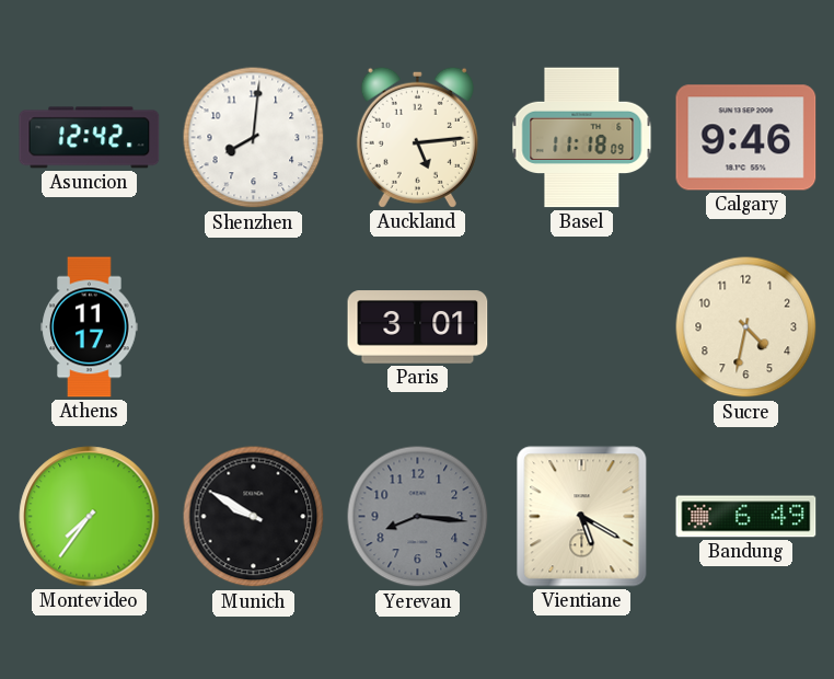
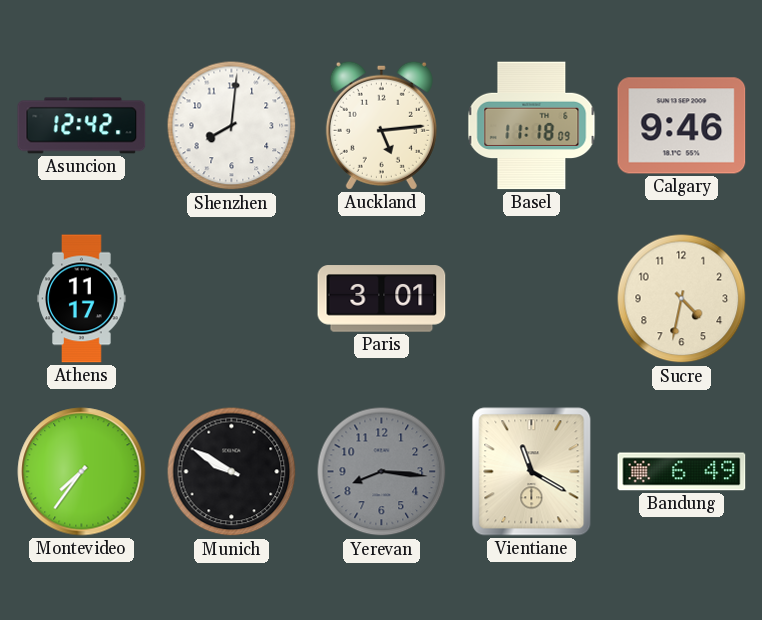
Vientiane: 5:20 -> 11:20
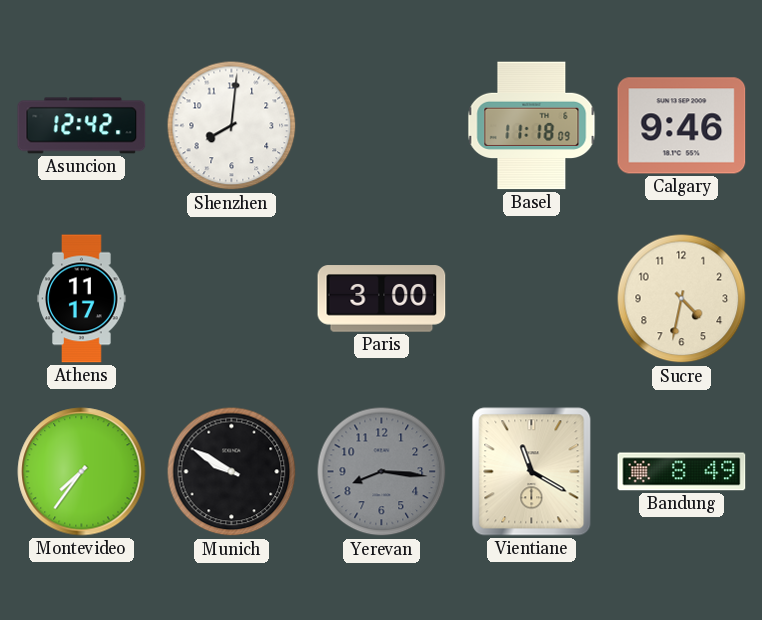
Auckland: 5:14 -> none
Paris: 3:01 -> 3:00
Bandung: 6:49 -> 8:49
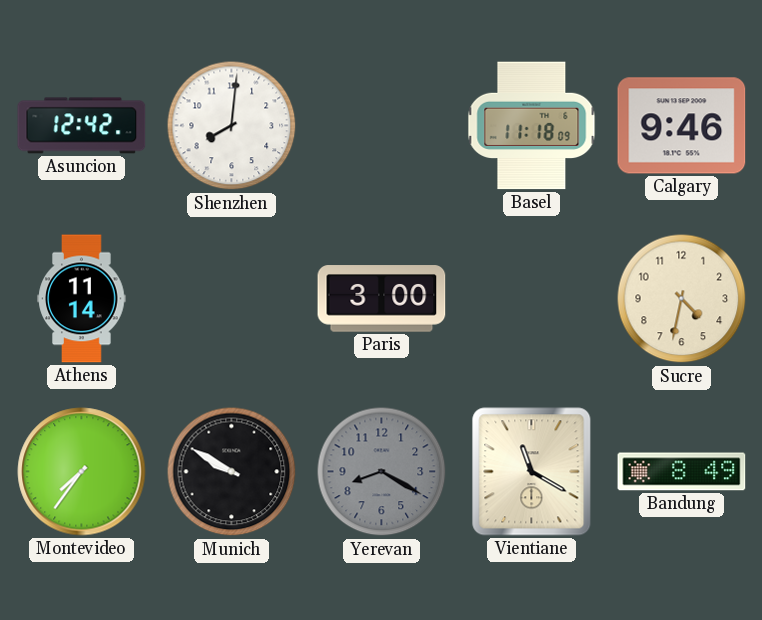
Athens: 11:17 -> 11:14
Yerevan: 8:16 -> 8:20
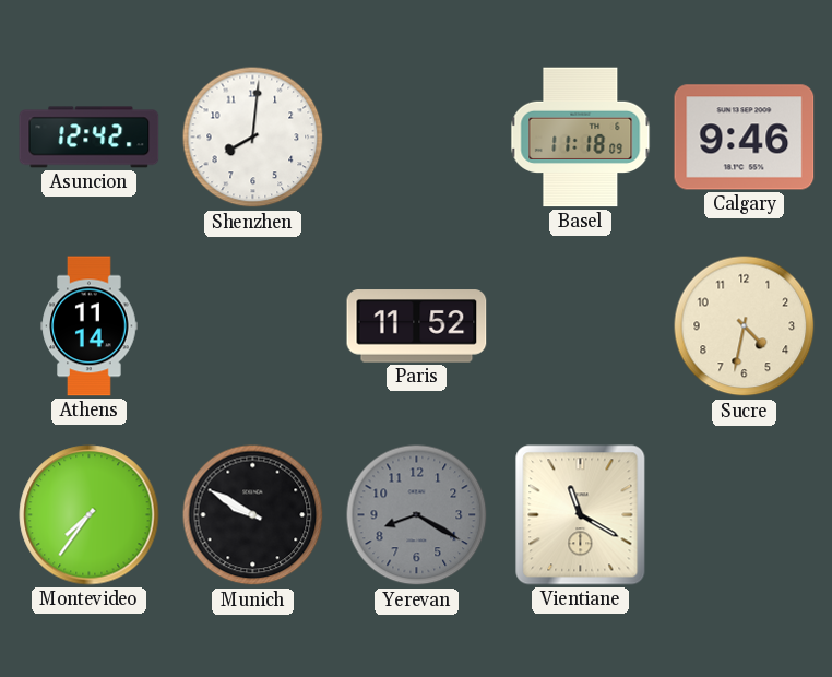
Paris: 3:00 -> 11:52
Bandung: 8:49 -> none
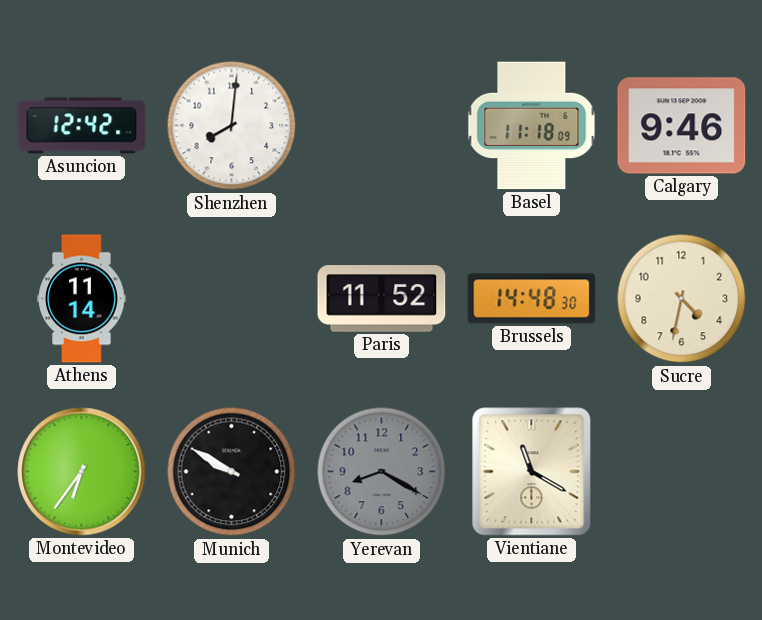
Brussels: none -> 14:48
Montevideo: 7:36 -> 6:36
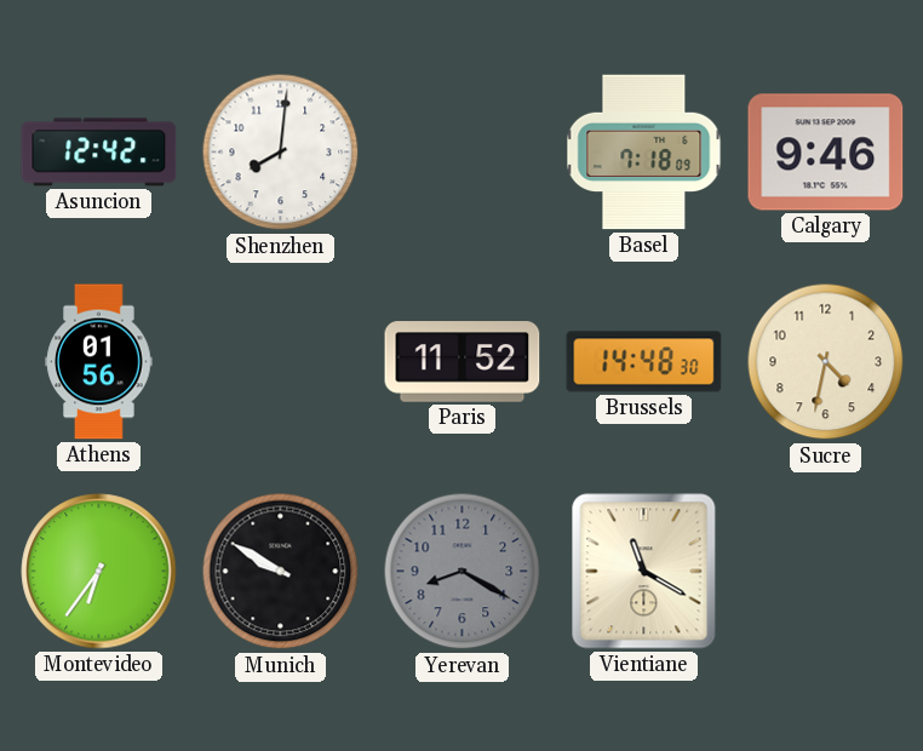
Basel: 11:18 -> 7:18
Athens: 11:14 -> 01:56
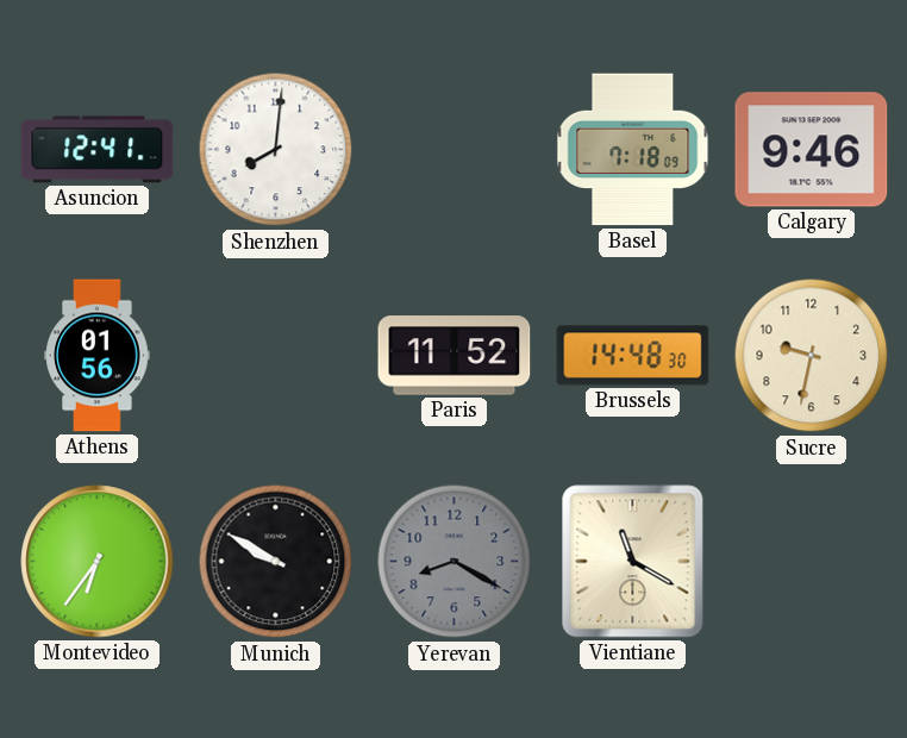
Asuncion: 12:42 -> 12:41
Sucre: 4:32 -> 9:32
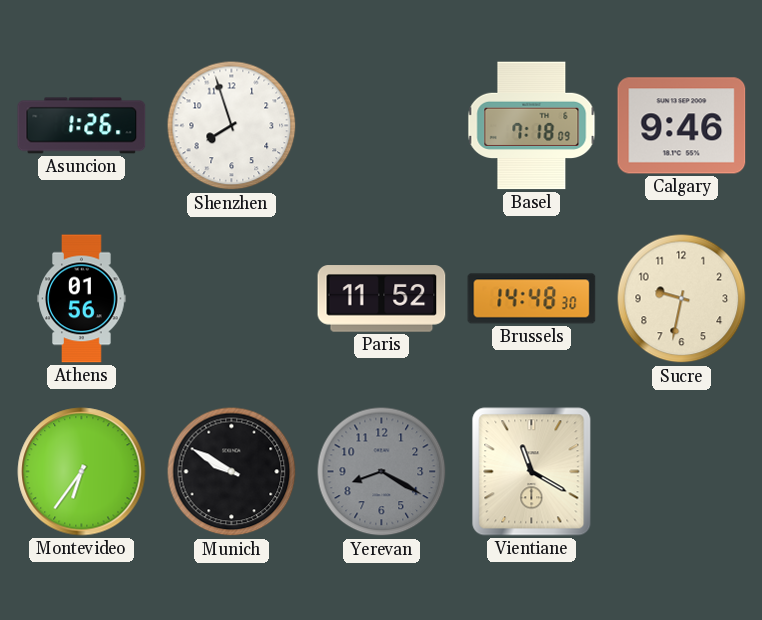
Asuncion: 12:41 -> 1:26
Shenzhen: 8:01 -> 7:57
